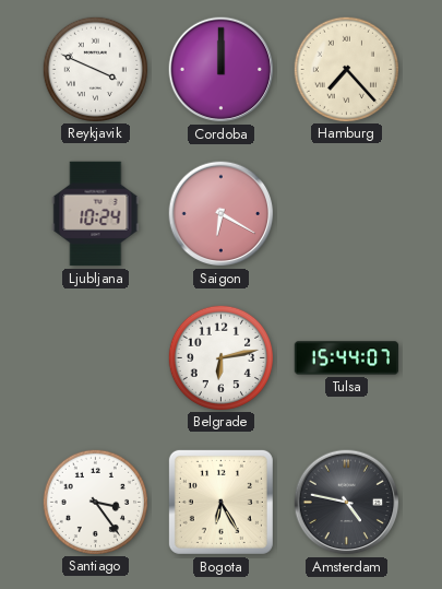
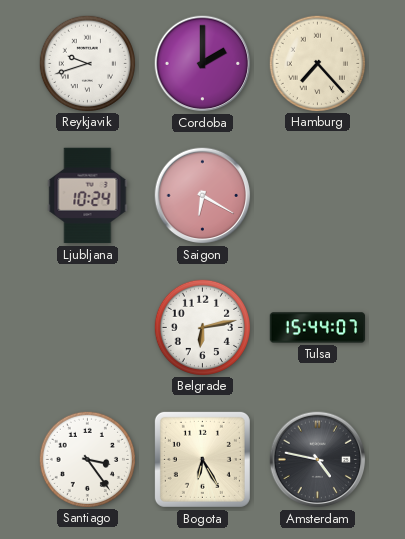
Reykjavik: 3:49 -> 9:42
Cordoba: 12:00 -> 2:00
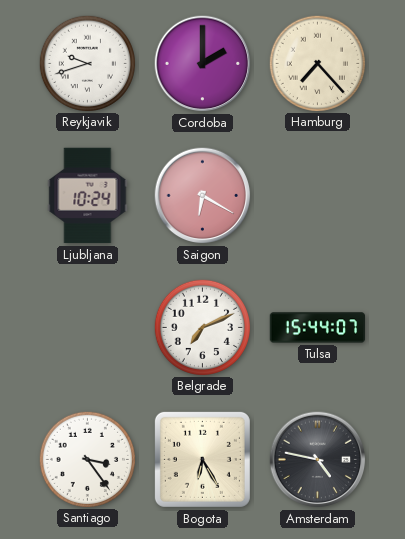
Belgrade: 6:13 -> 7:11
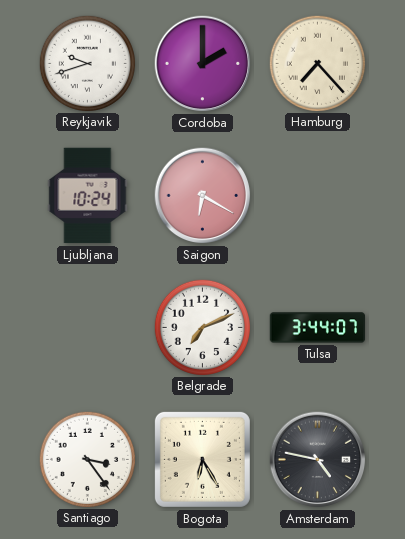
Tulsa: 15:44 -> 3:44
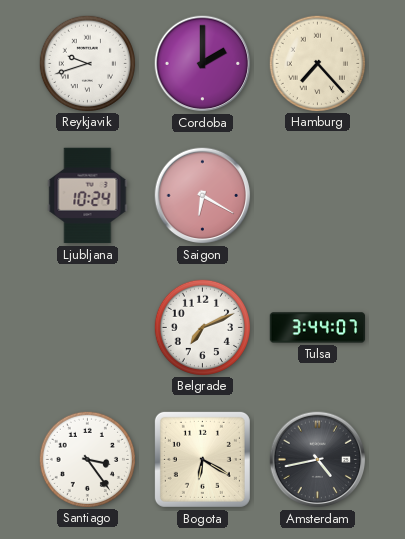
Bogota: 6:25 -> 6:20
Amsterdam: 4:47 -> 4:43
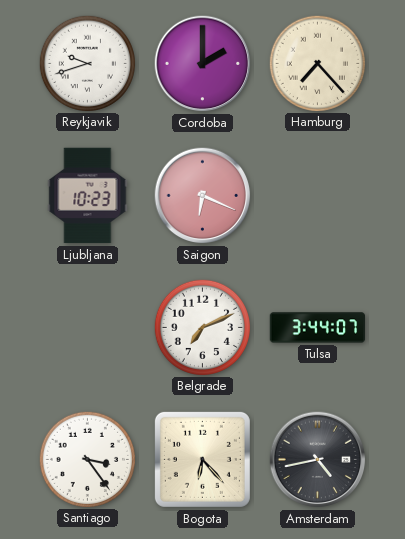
Ljubljana: 10:24 -> 10:23
Saigon: 6:20 -> 6:19
Bogota: 6:20 -> 6:23
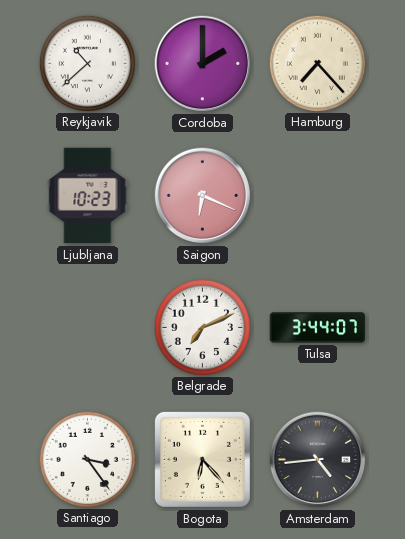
Reykjavik: 9:42 -> 10:38
Amsterdam: 4:43 -> 4:44
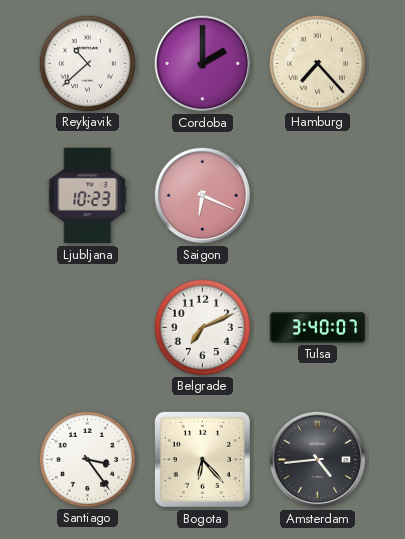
Tulsa: 3:44 -> 3:40
